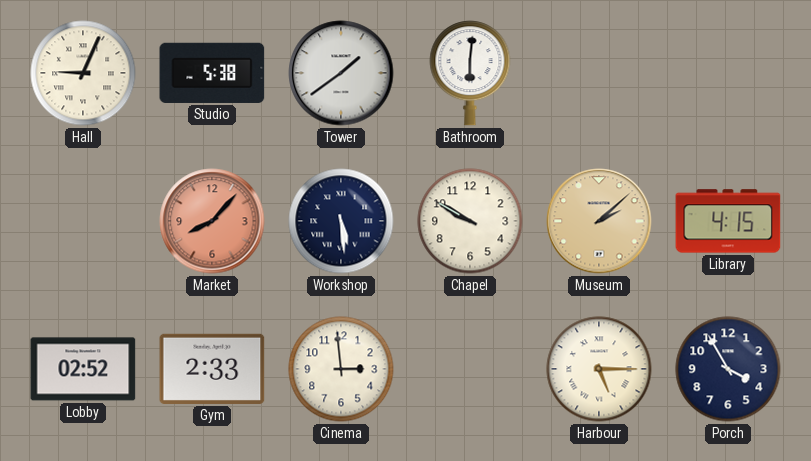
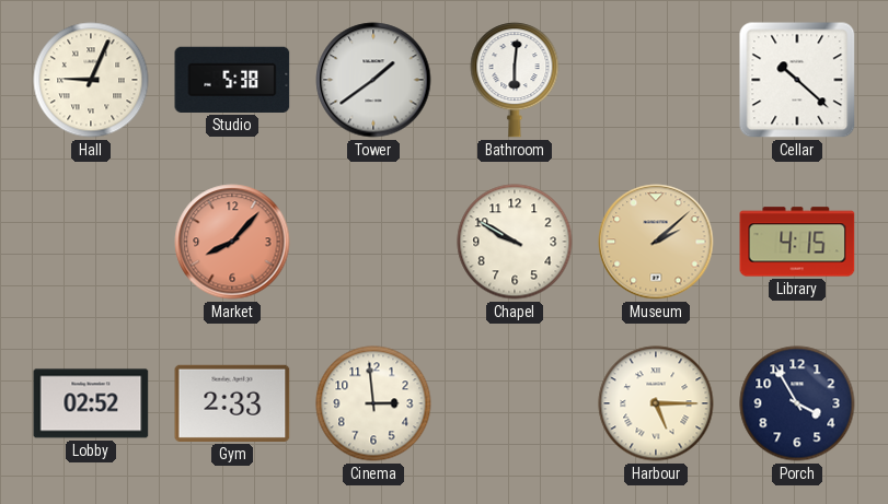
Cellar: none -> 10:22
Workshop: 5:29 -> none
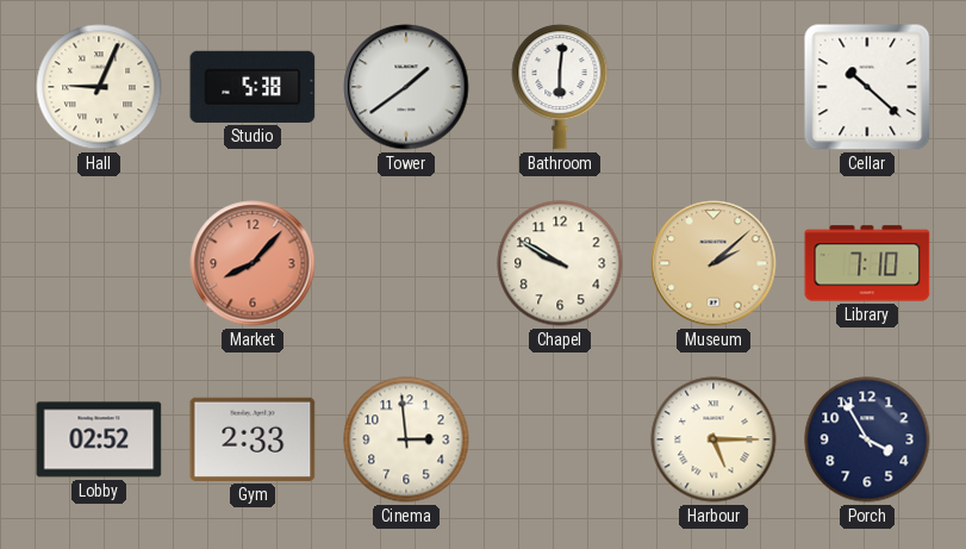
Library: 4:15 -> 7:10
